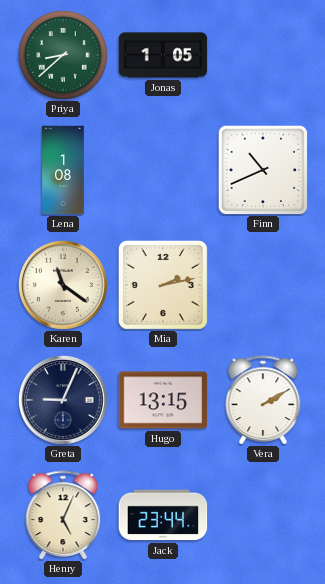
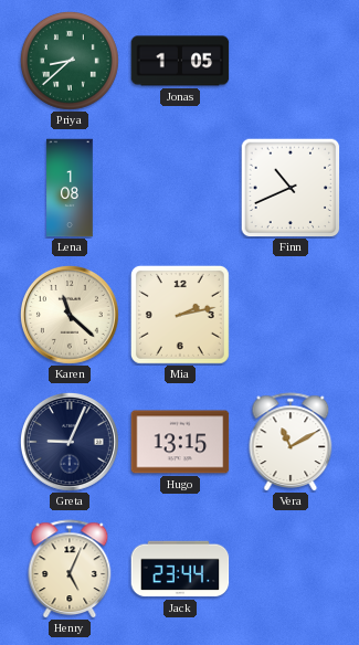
Karen: 11:21 -> 11:22
Vera: 2:10 -> 11:10
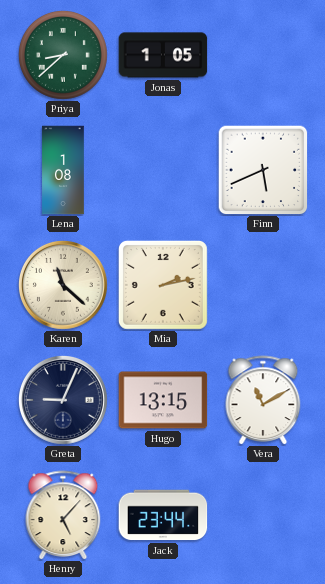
Finn: 10:41 -> 5:41
Henry: 5:04 -> 5:07
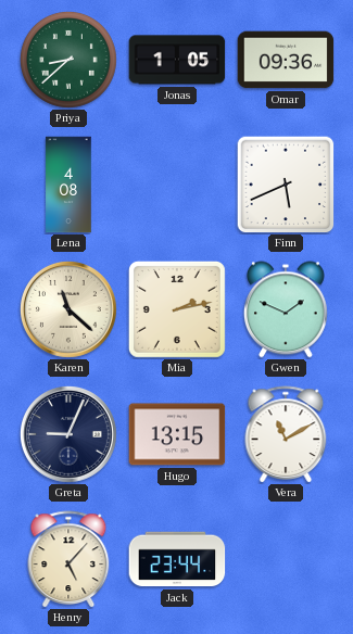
Omar: none -> 09:36
Lena: 1:08 -> 4:08
Gwen: none -> 1:49
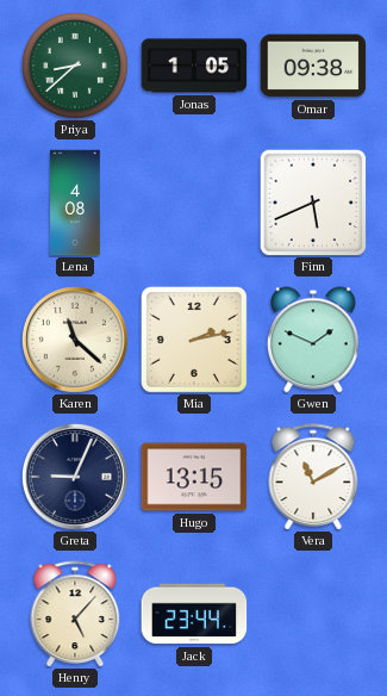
Omar: 09:36 -> 09:38
